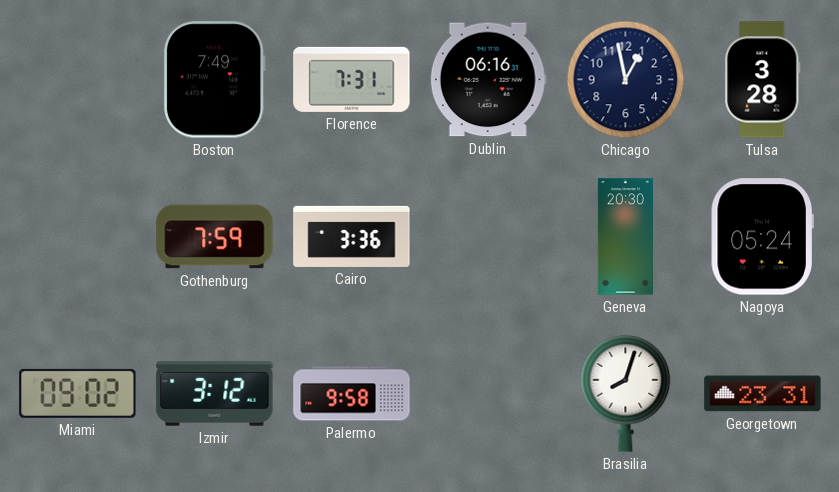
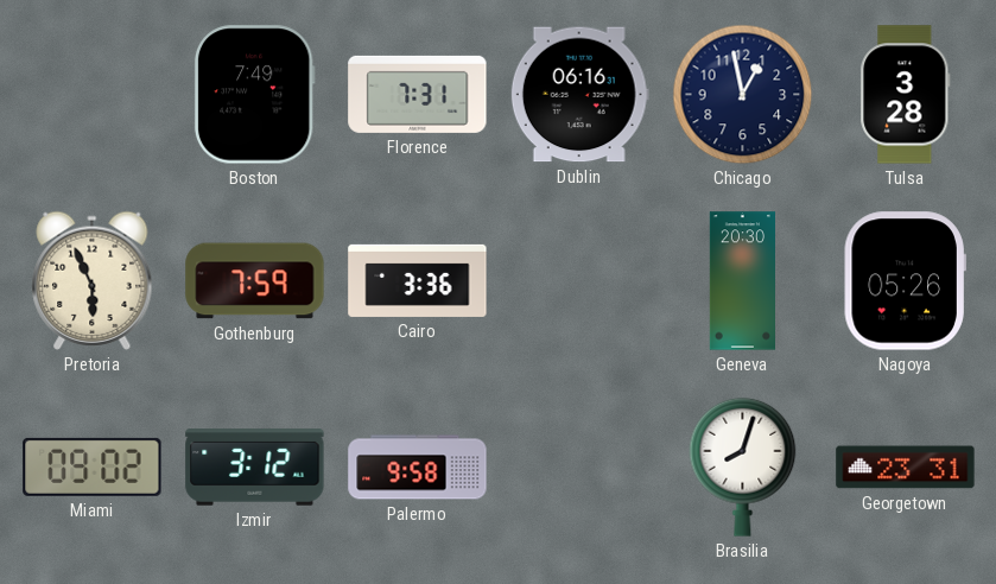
Pretoria: none -> 5:56
Nagoya: 05:24 -> 05:26
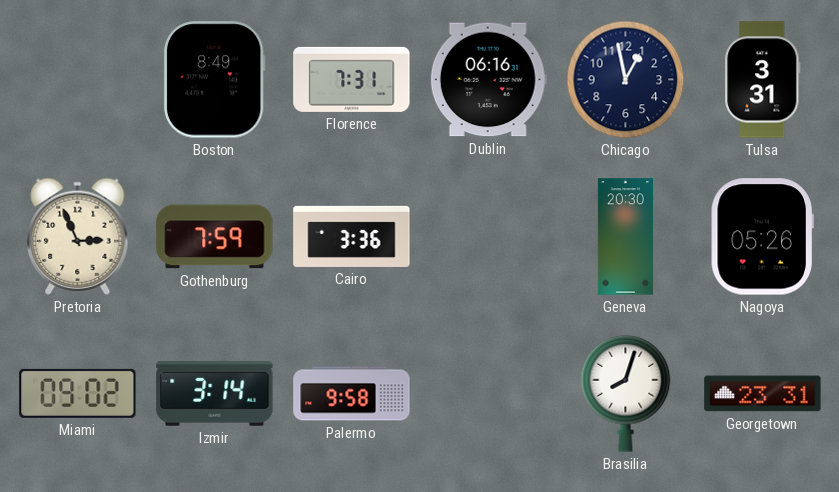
Boston: 7:49 -> 8:49
Tulsa: 3:28 -> 3:31
Pretoria: 5:56 -> 2:56
Izmir: 3:12 -> 3:14
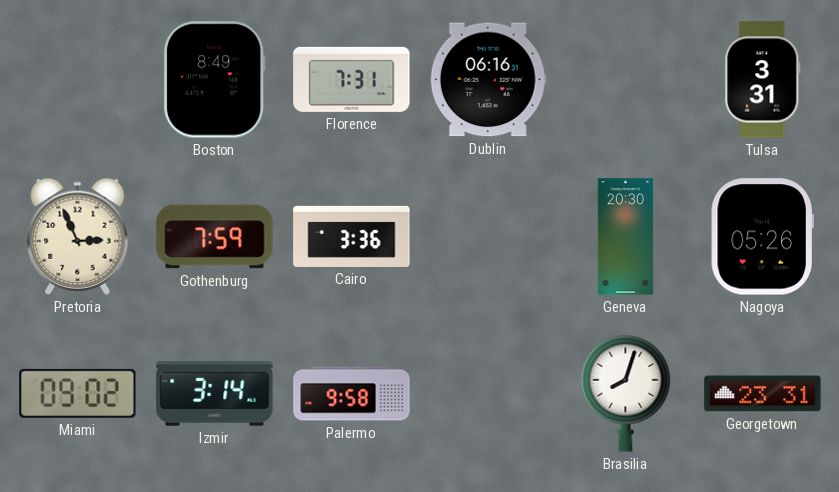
Chicago: 12:58 -> none
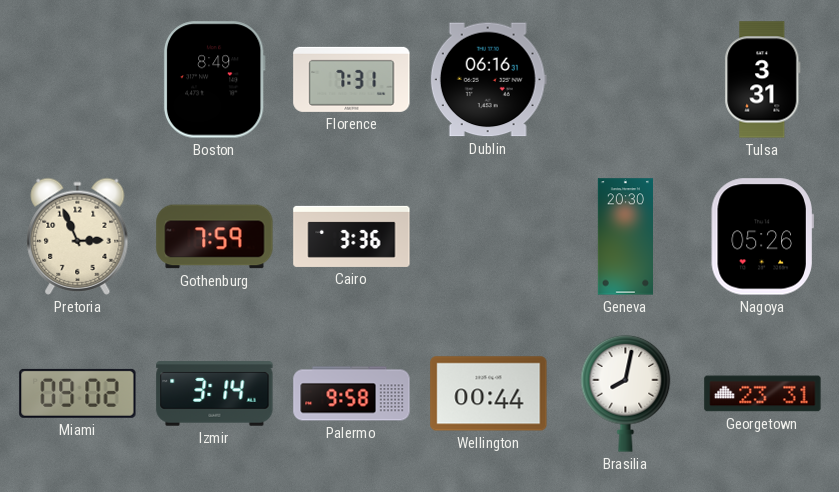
Wellington: none -> 00:44
Brasilia: 8:03 -> 8:02
